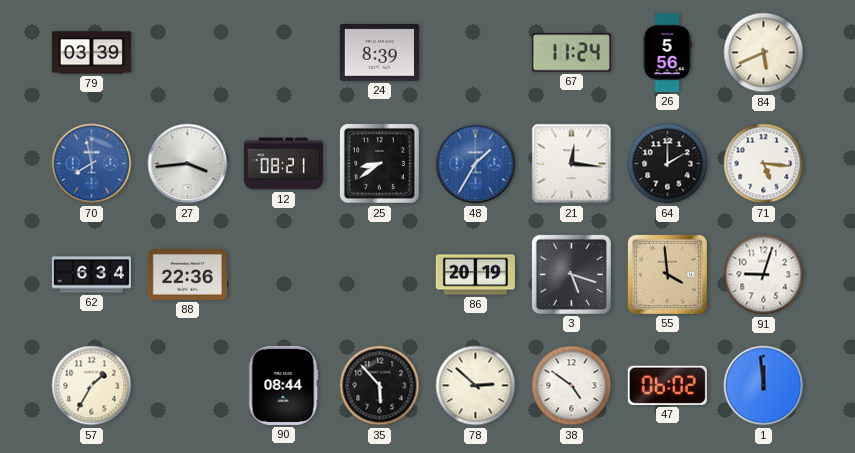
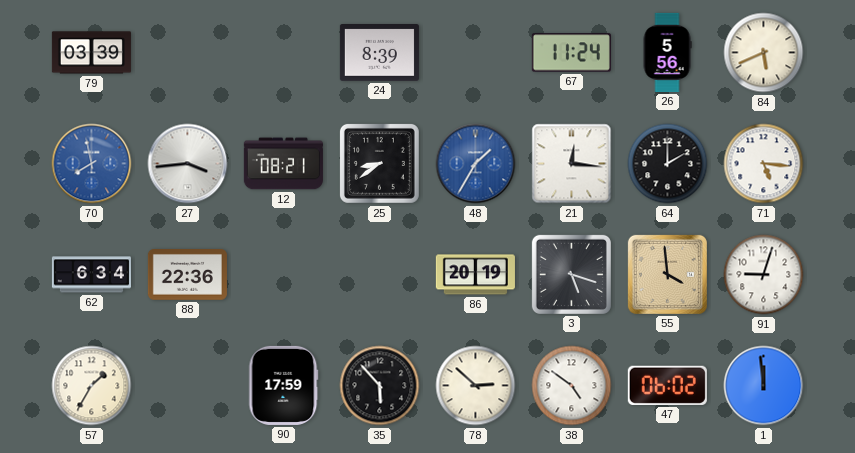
90: 08:44 -> 17:59
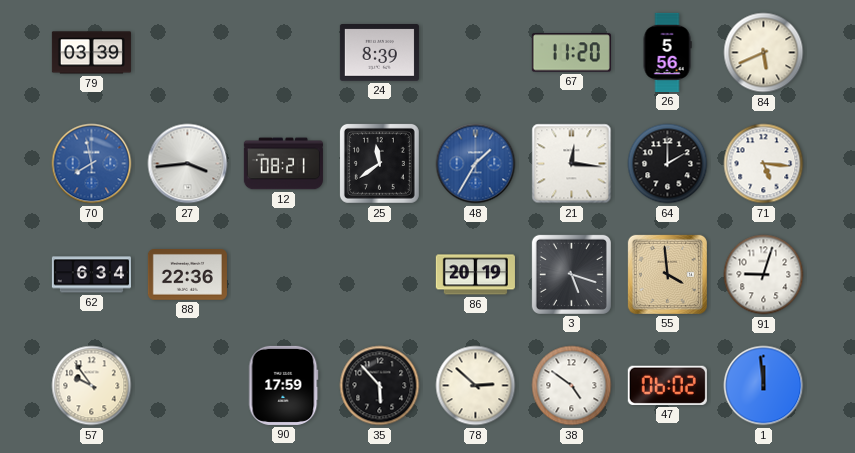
67: 11:24 -> 11:20
25: 8:39 -> 11:39
57: 1:35 -> 9:54
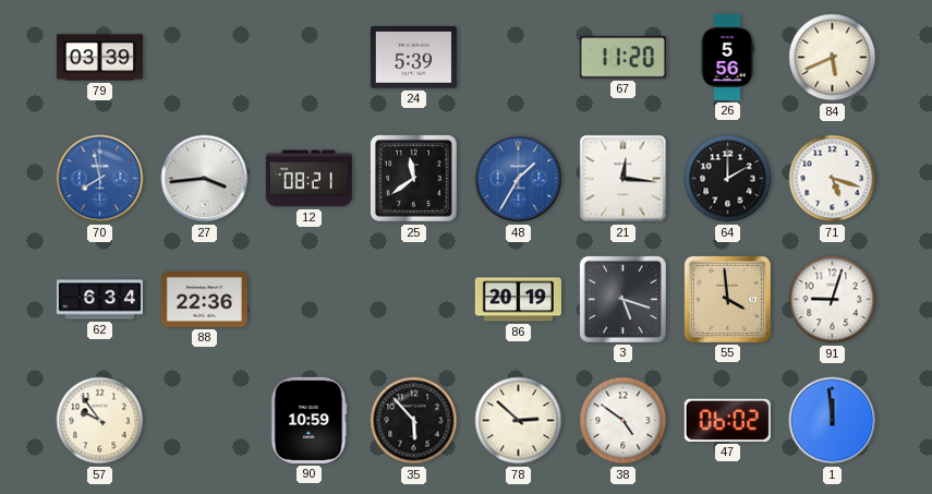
24: 8:39 -> 5:39
71: 5:16 -> 5:18
90: 17:59 -> 10:59
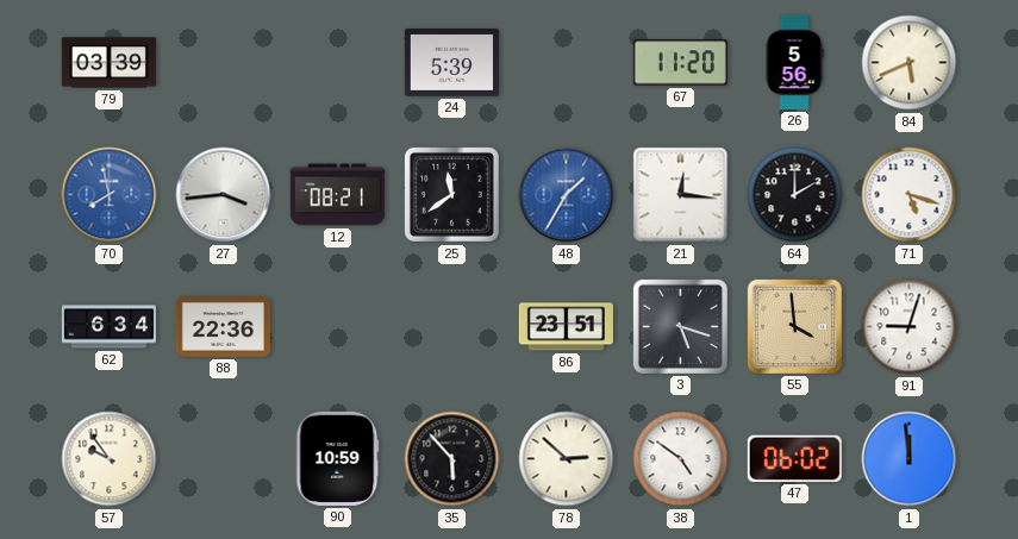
86: 20:19 -> 23:51
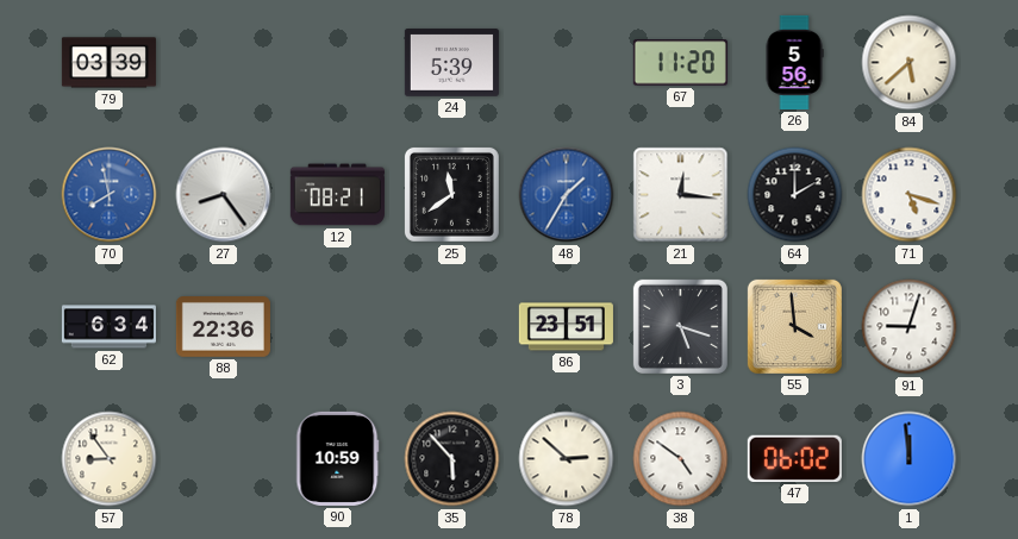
84: 5:41 -> 5:38
27: 3:44 -> 8:24
57: 9:54 -> 8:54
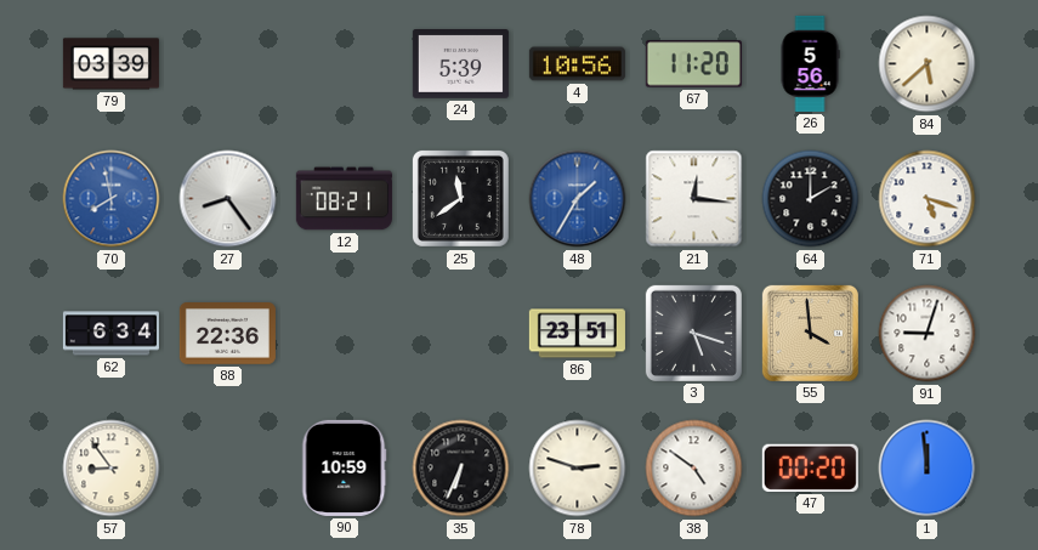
4: none -> 10:56
35: 5:53 -> 6:34
78: 2:52 -> 2:48
47: 06:02 -> 00:20
